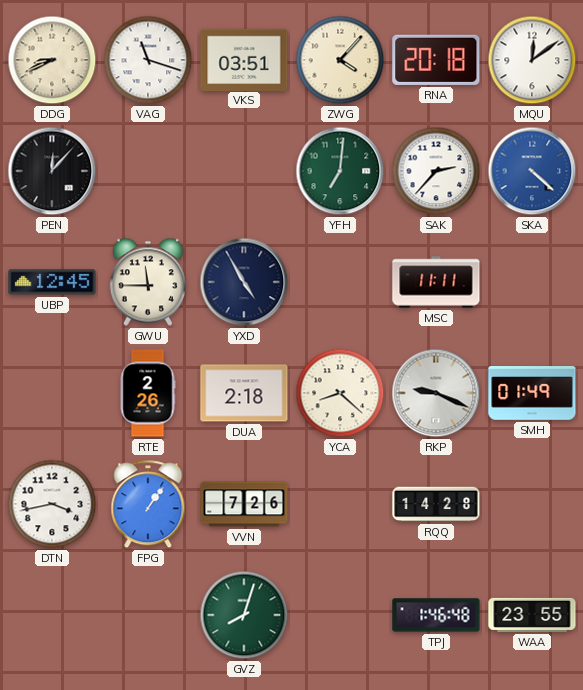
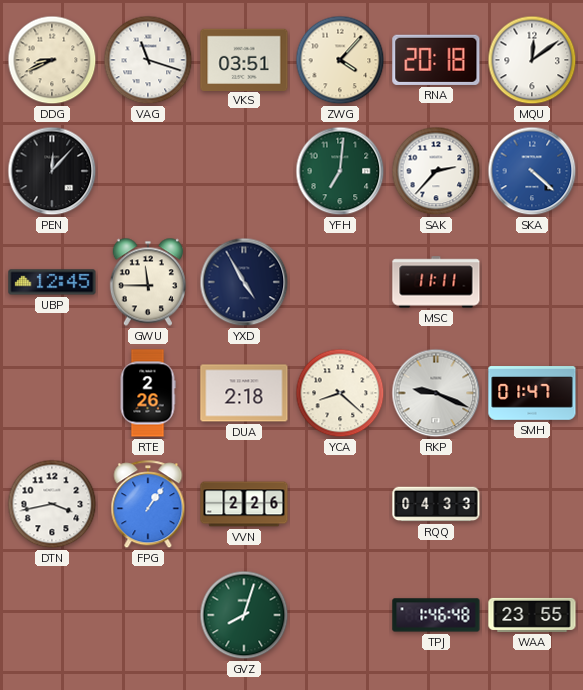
SMH: 01:49 -> 01:47
VVN: 7:26 -> 2:26
RQQ: 14:28 -> 04:33
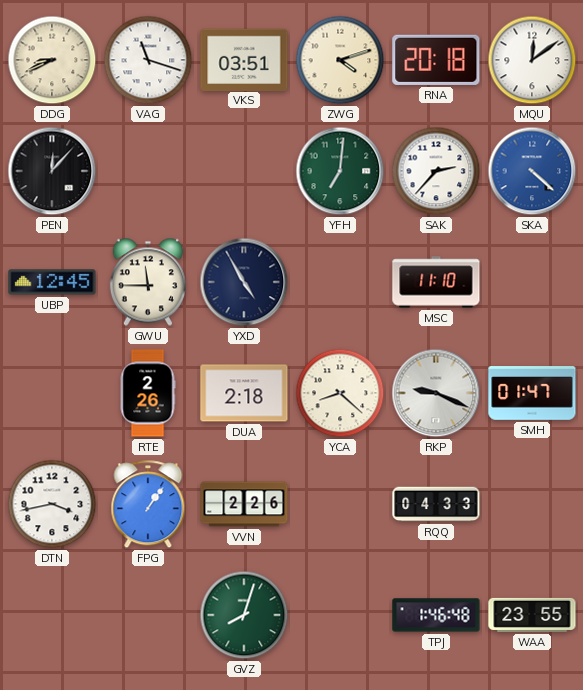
ZWG: 4:07 -> 4:12
MSC: 11:11 -> 11:10
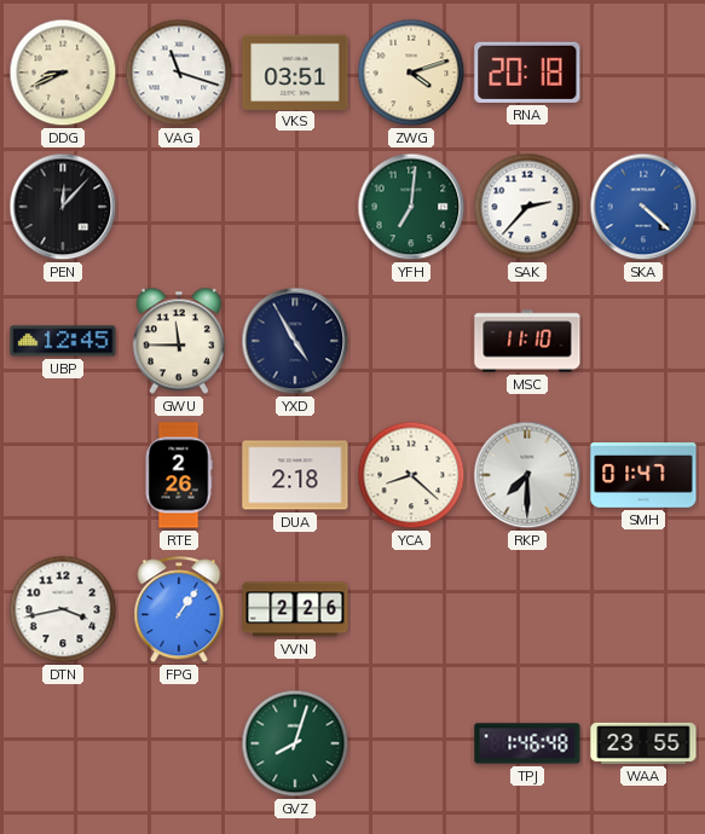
MQU: 12:09 -> none
RKP: 9:19 -> 7:30
RQQ: 04:33 -> none
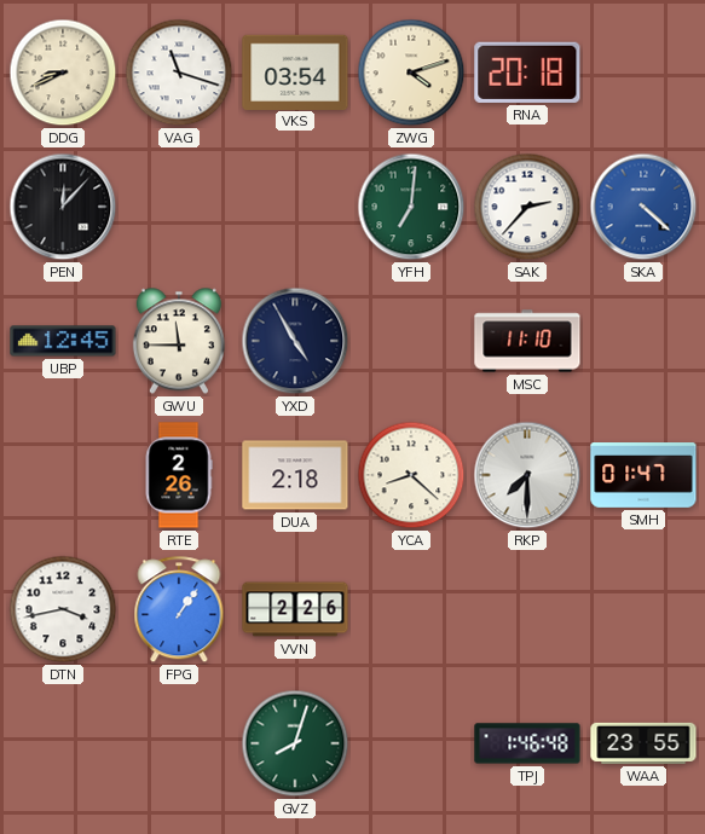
VKS: 03:51 -> 03:54
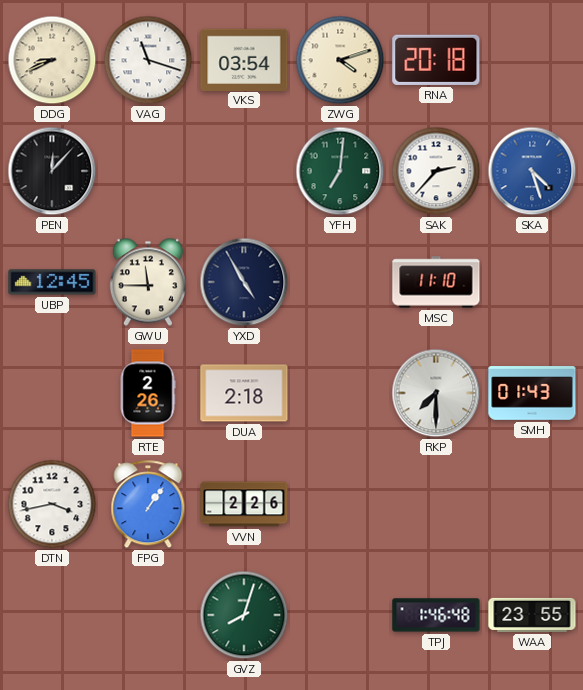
SKA: 4:22 -> 4:27
YCA: 8:22 -> none
SMH: 01:47 -> 01:43
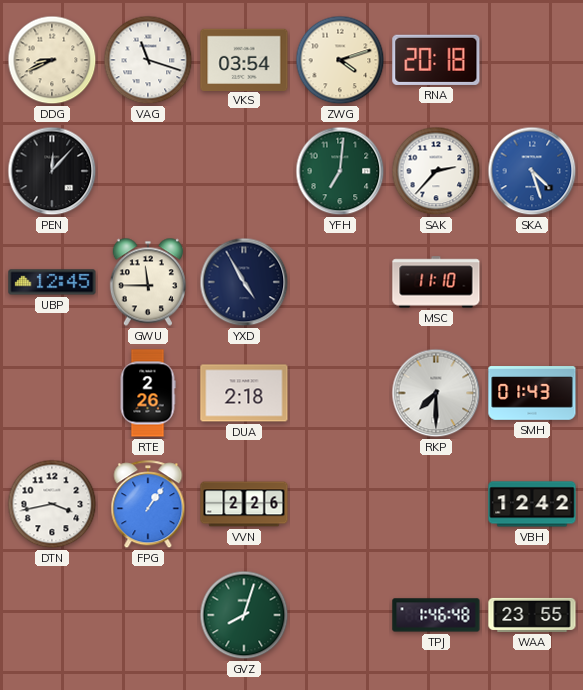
VBH: none -> 12:42
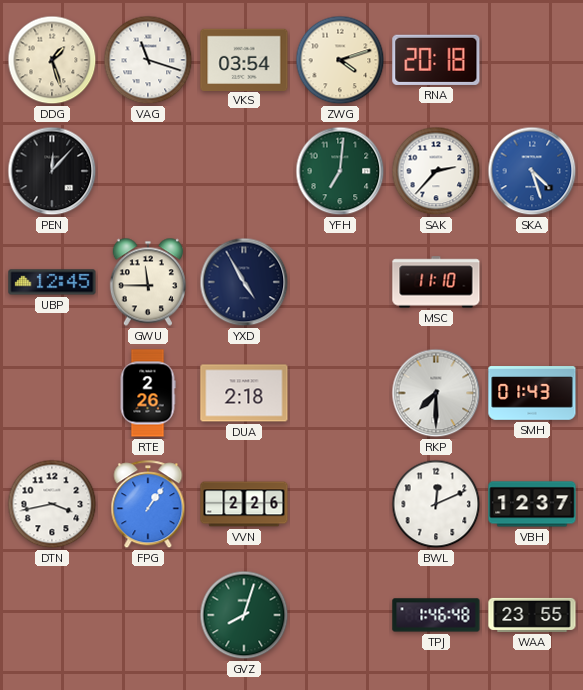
DDG: 8:41 -> 1:27
BWL: none -> 12:11
VBH: 12:42 -> 12:37
